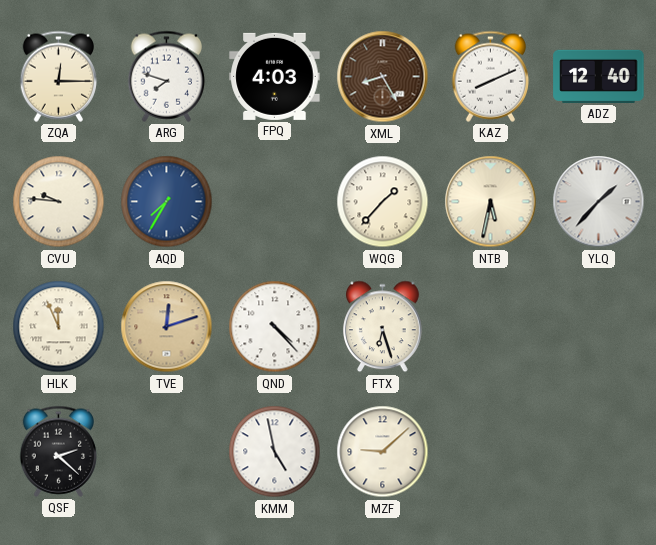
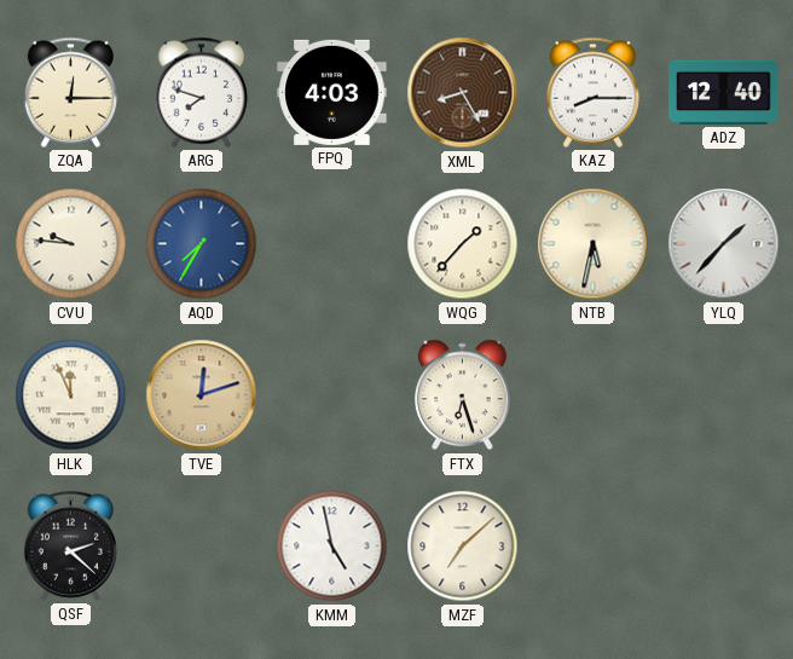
KAZ: 8:11 -> 8:15
QND: 4:23 -> none
MZF: 9:08 -> 7:08
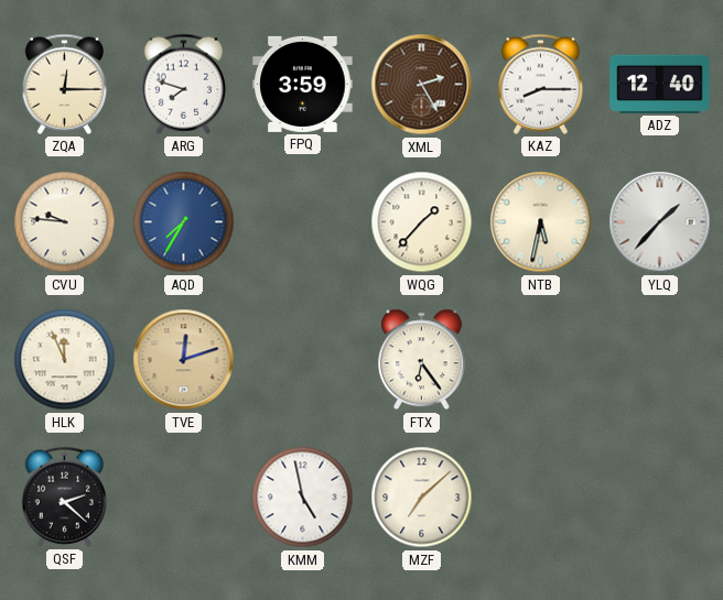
FPQ: 4:03 -> 3:59
XML: 8:25 -> 2:25
FTX: 6:27 -> 6:24
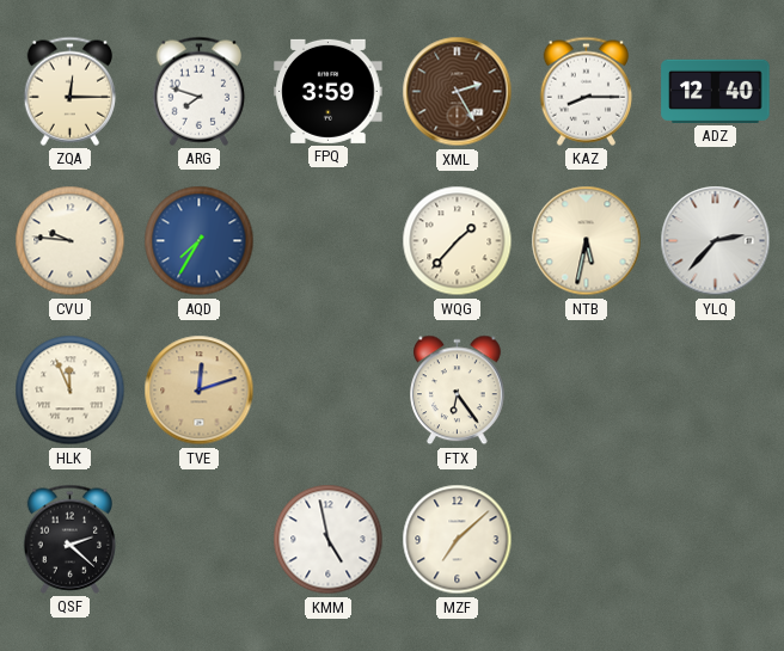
YLQ: 1:37 -> 2:37
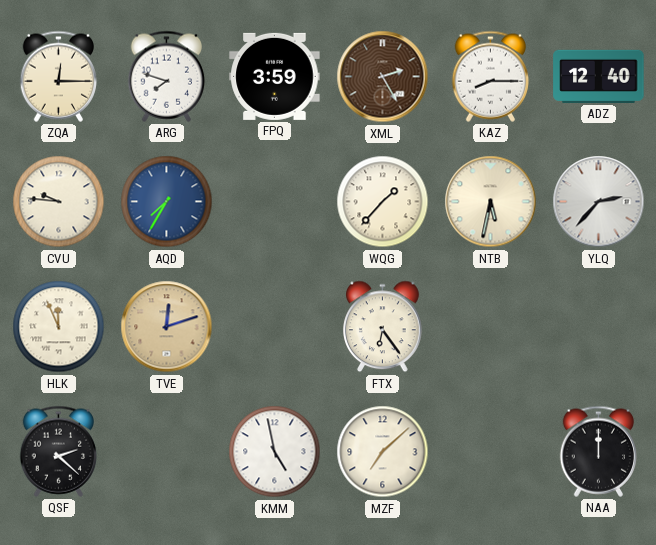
NAA: none -> 12:00
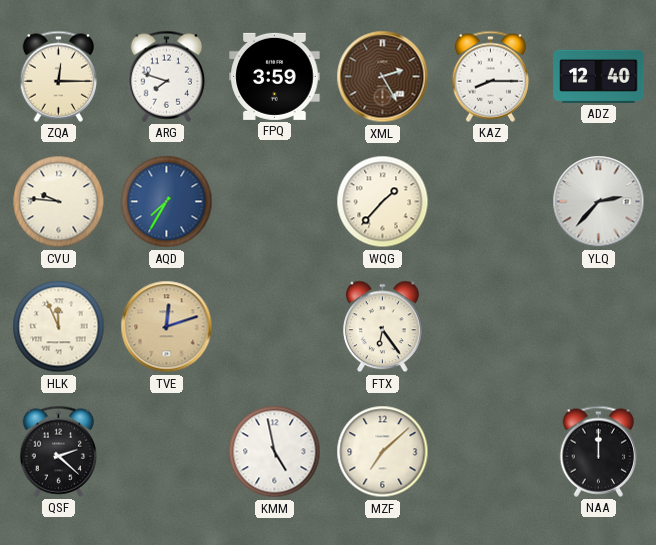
NTB: 5:32 -> none
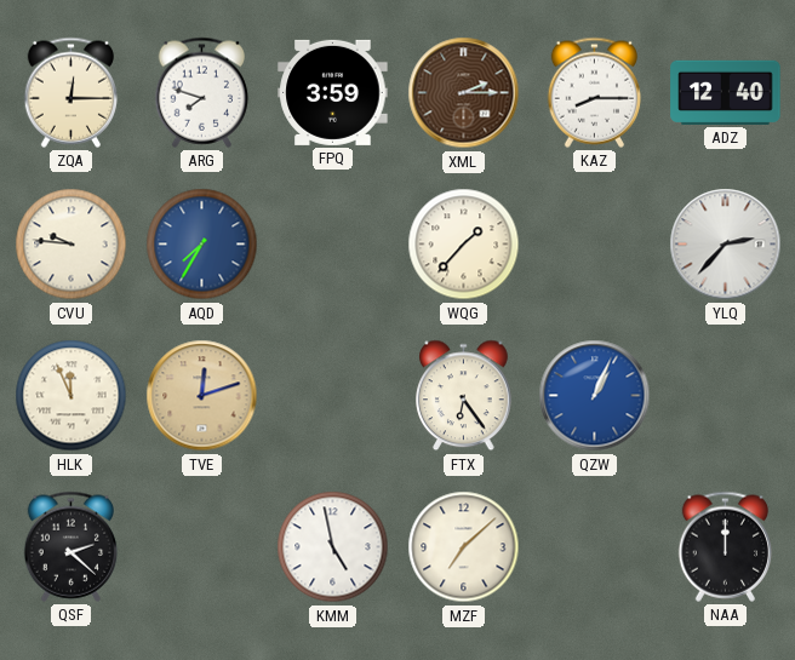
XML: 2:25 -> 2:15
QZW: none -> 1:04
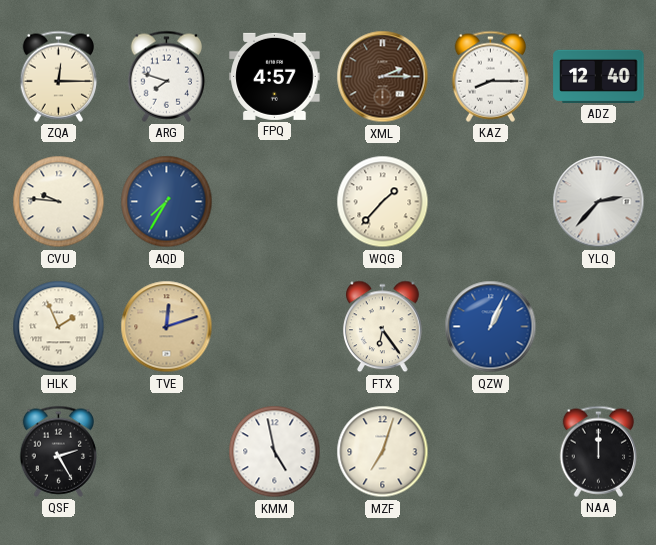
FPQ: 3:59 -> 4:57
HLK: 11:56 -> 1:56
QSF: 2:22 -> 2:25
MZF: 7:08 -> 7:03
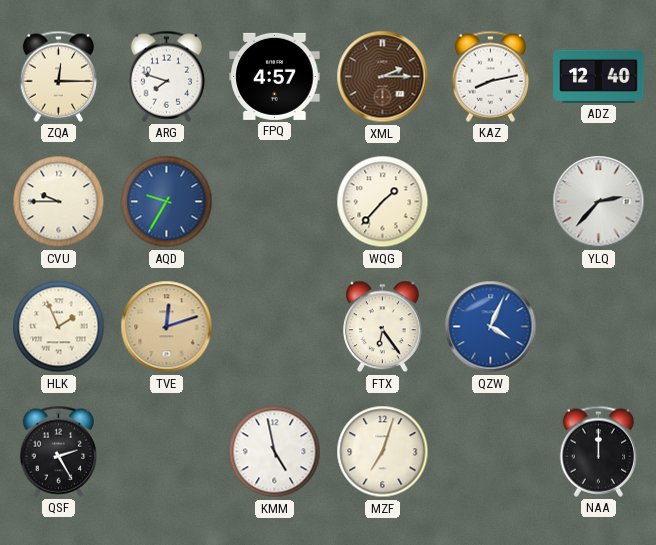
KAZ: 8:15 -> 8:13
CVU: 9:46 -> 9:45
AQD: 7:35 -> 9:35
QZW: 1:04 -> 4:04
